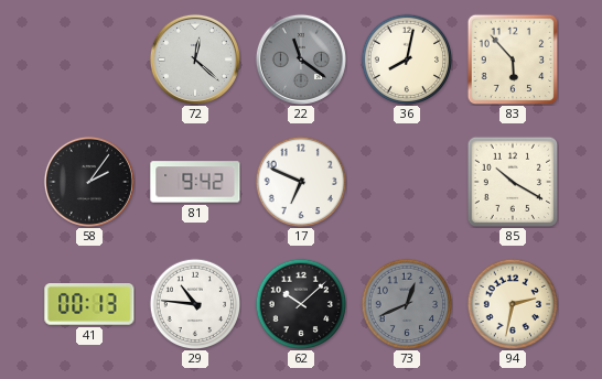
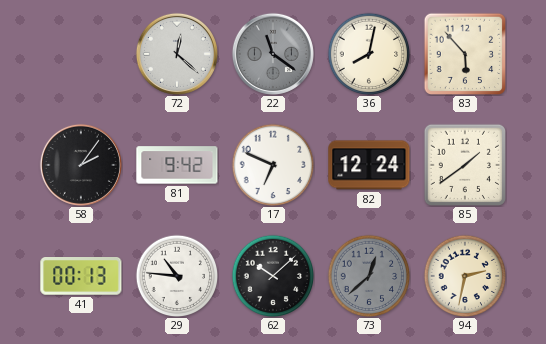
82: none -> 12:24
85: 10:20 -> 1:39
73: 12:41 -> 12:38
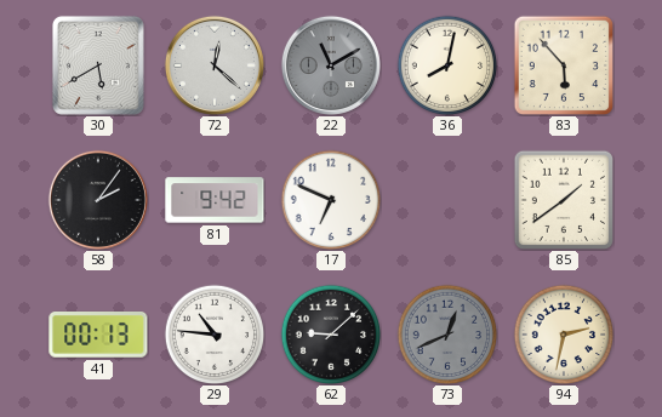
30: none -> 5:40
22: 11:21 -> 11:10
82: 12:24 -> none
62: 10:08 -> 9:08
73: 12:38 -> 12:41
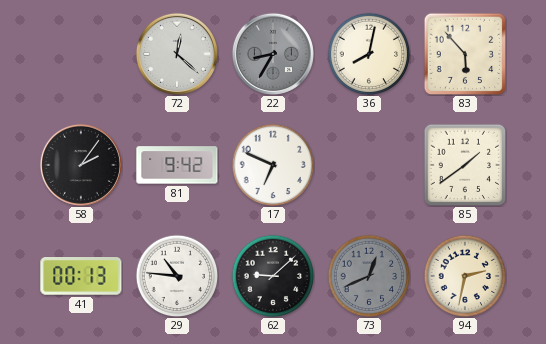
30: 5:40 -> none
22: 11:10 -> 8:35
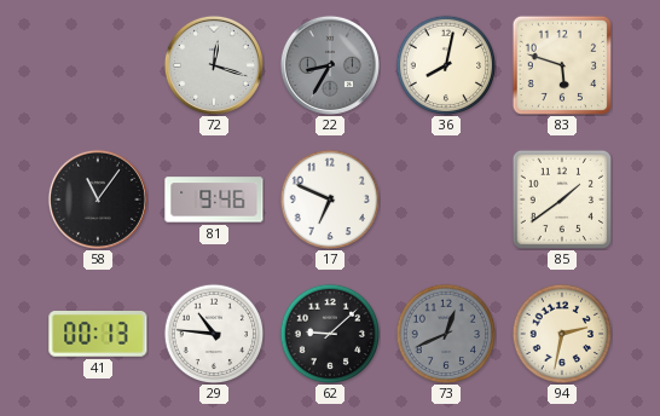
72: 12:22 -> 12:18
83: 5:53 -> 5:48
58: 2:06 -> 11:06
81: 9:42 -> 9:46
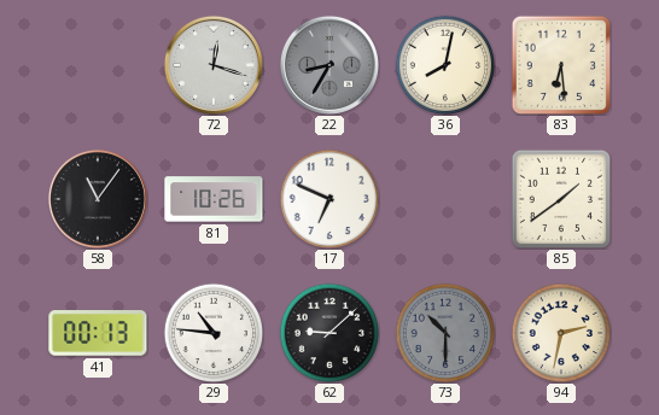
83: 5:48 -> 6:29
81: 9:46 -> 10:26
73: 12:41 -> 10:30
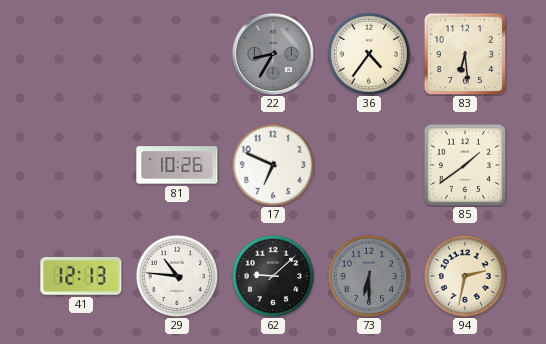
72: 12:18 -> none
36: 8:02 -> 4:36
58: 11:06 -> none
41: 00:13 -> 12:13
73: 10:30 -> 6:30
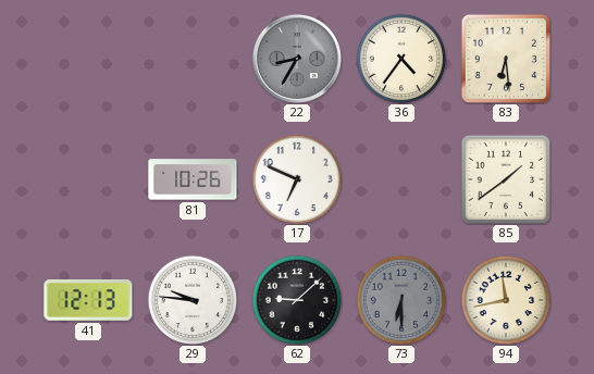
29: 10:46 -> 9:46
94: 2:32 -> 11:43
